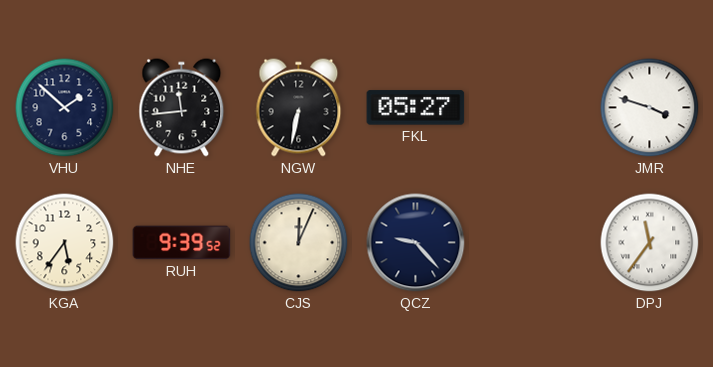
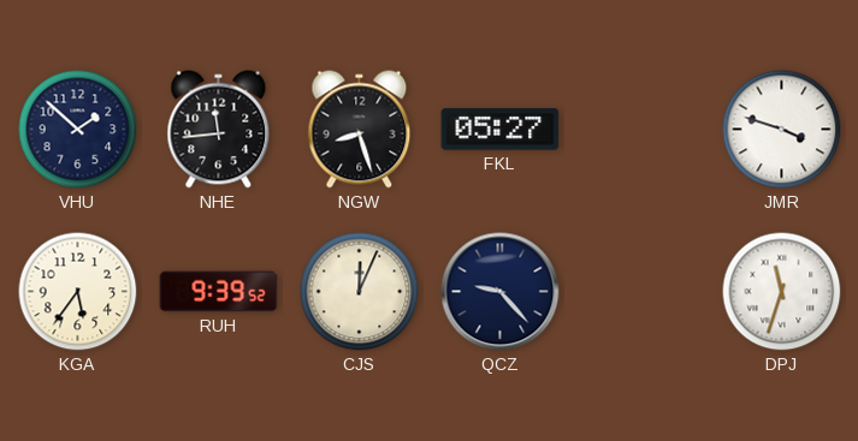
NGW: 6:32 -> 8:27
DPJ: 11:36 -> 11:33
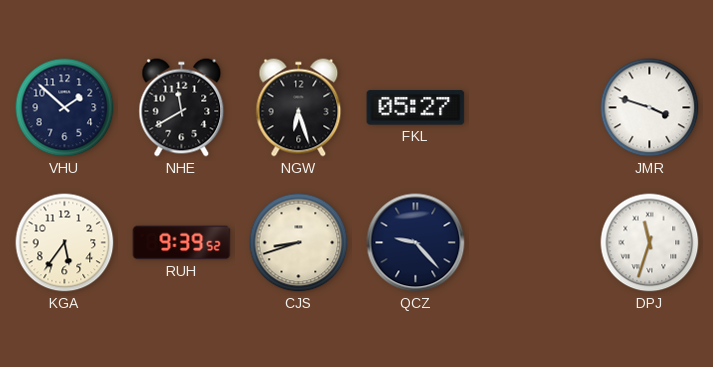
NHE: 11:44 -> 11:40
NGW: 8:27 -> 6:27
CJS: 12:04 -> 8:42
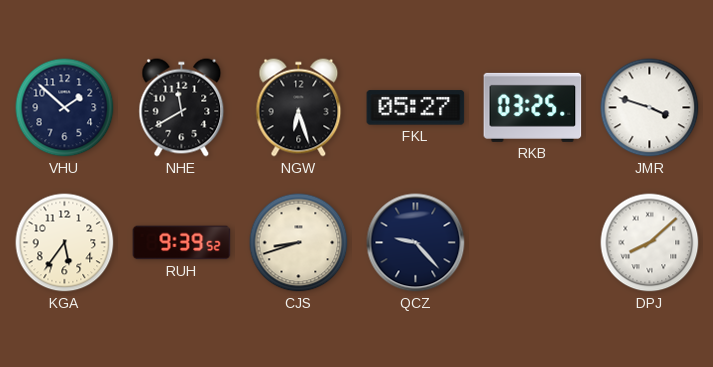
RKB: none -> 03:25
DPJ: 11:33 -> 8:08
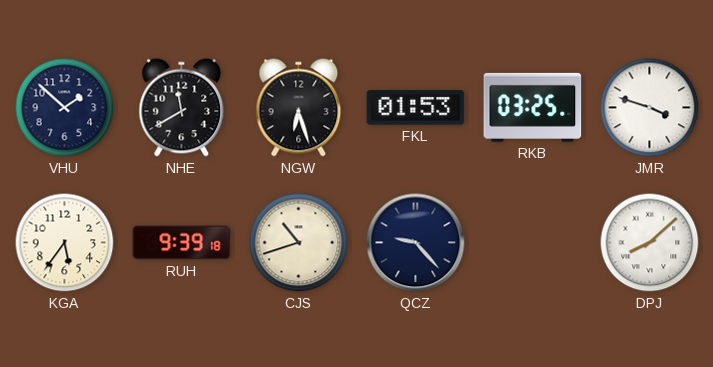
FKL: 05:27 -> 01:53
RUH: 9:39:52 -> 9:39:18
CJS: 8:42 -> 10:42
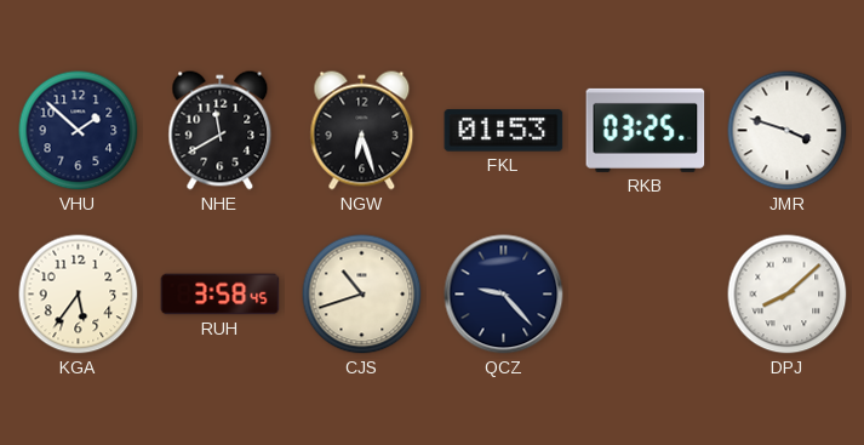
RUH: 9:39 -> 3:58
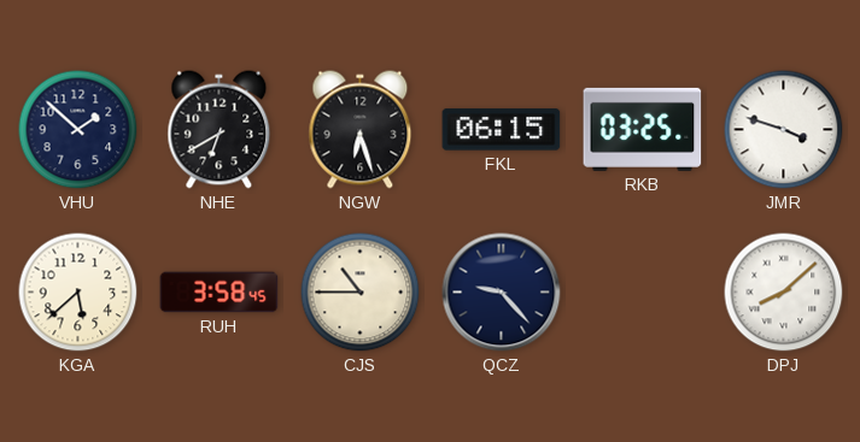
NHE: 11:40 -> 6:40
FKL: 01:53 -> 06:15
KGA: 5:36 -> 5:38
CJS: 10:42 -> 10:45
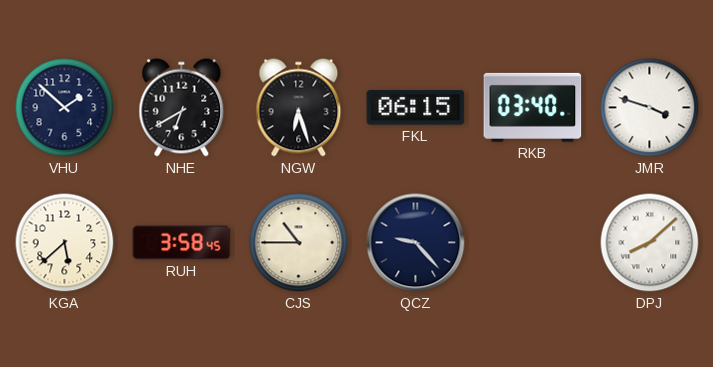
RKB: 03:25 -> 03:40
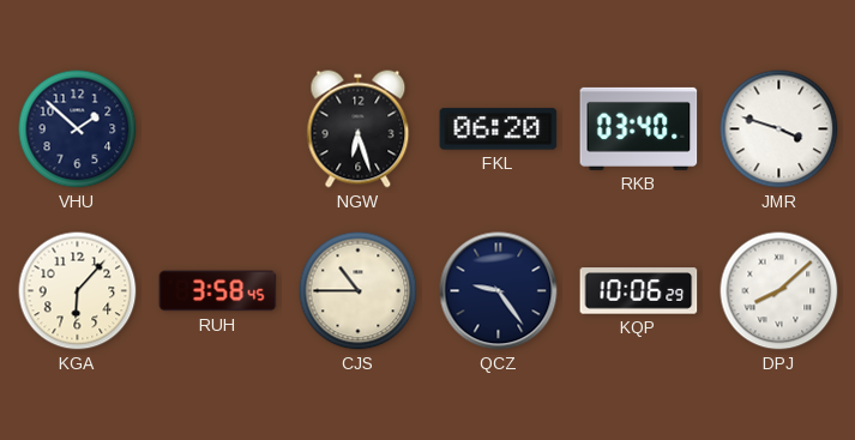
NHE: 6:40 -> none
FKL: 06:15 -> 06:20
KGA: 5:38 -> 6:07
QCZ: 9:23 -> 9:24
KQP: none -> 10:06
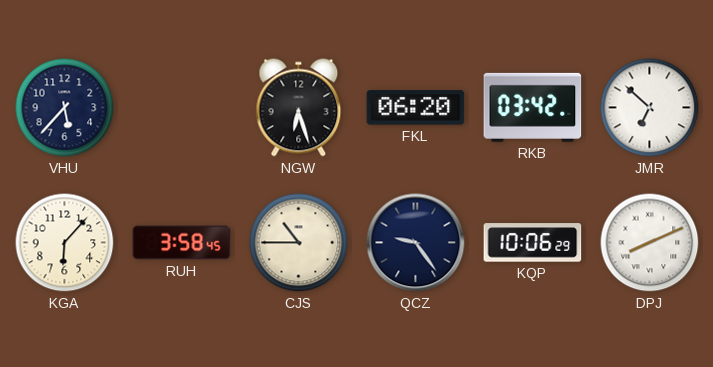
VHU: 1:52 -> 5:37
RKB: 03:40 -> 03:42
JMR: 3:48 -> 6:52
DPJ: 8:08 -> 8:11
